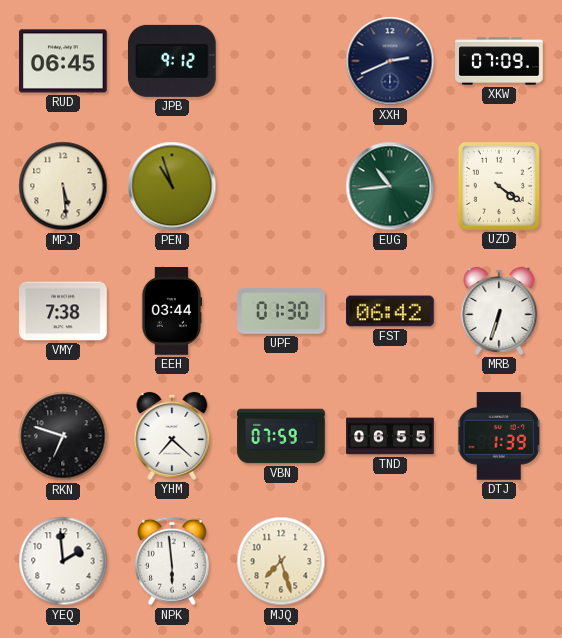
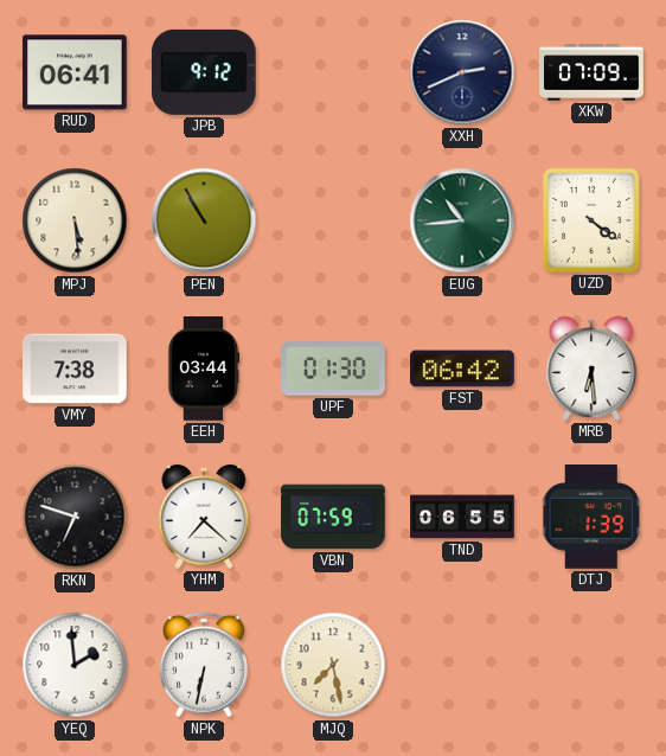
RUD: 06:45 -> 06:41
PEN: 10:57 -> 10:55
MRB: 6:33 -> 6:29
NPK: 5:59 -> 6:32
MJQ: 7:27 -> 7:28
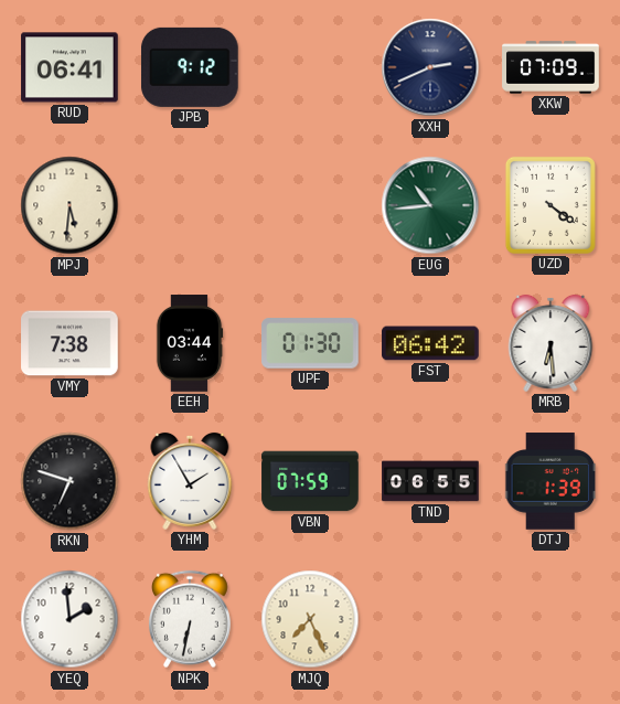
MPJ: 5:29 -> 5:31
PEN: 10:55 -> none
YHM: 7:22 -> 1:55
MJQ: 7:28 -> 7:26
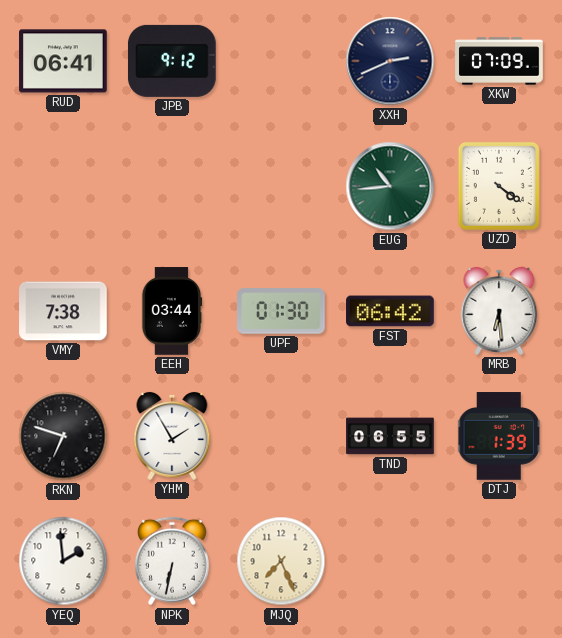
MPJ: 5:31 -> none
VBN: 07:59 -> none
